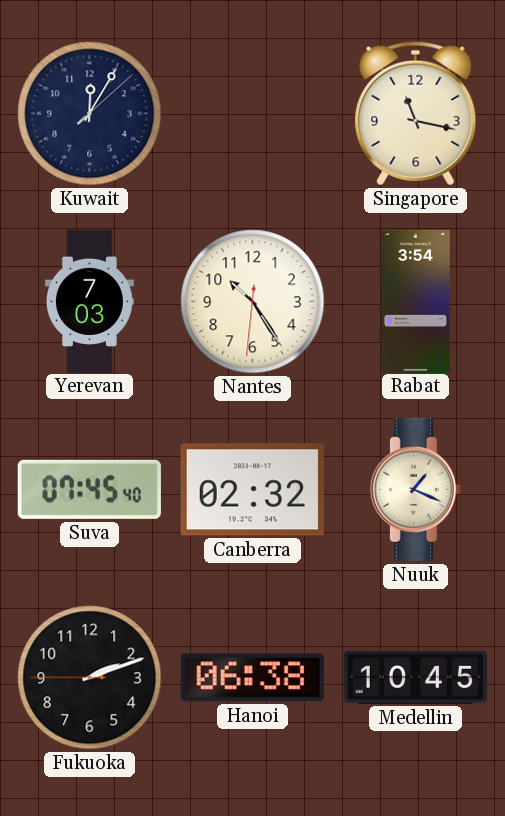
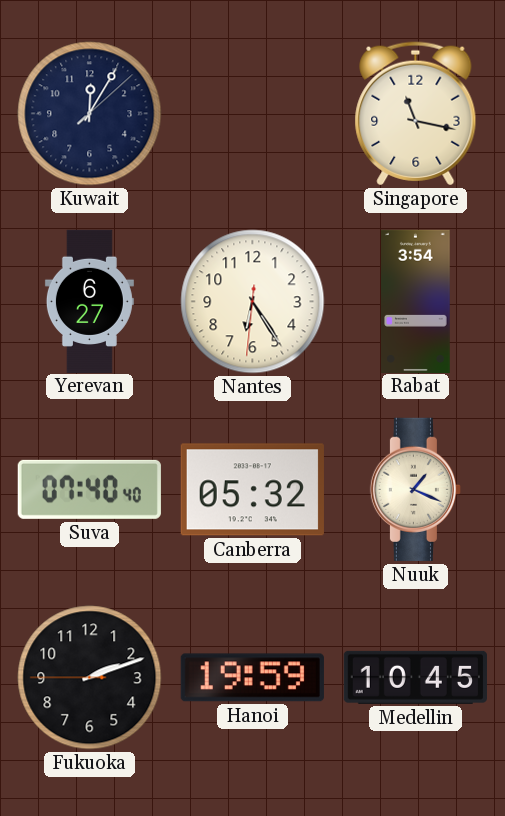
Yerevan: 7:03 -> 6:27
Nantes: 10:24 -> 6:24
Suva: 07:45 -> 07:40
Canberra: 02:32 -> 05:32
Hanoi: 06:38 -> 19:59
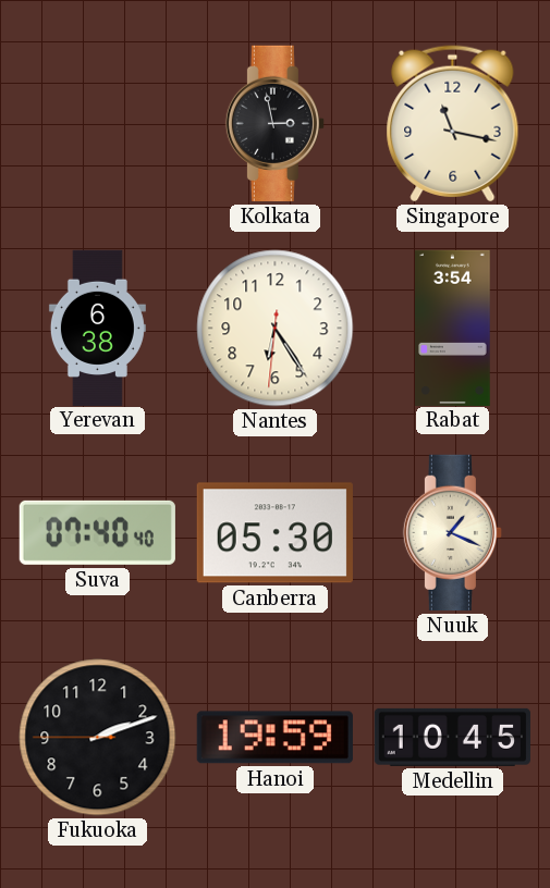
Kuwait: 12:05 -> none
Kolkata: none -> 2:58
Yerevan: 6:27 -> 6:38
Canberra: 05:32 -> 05:30
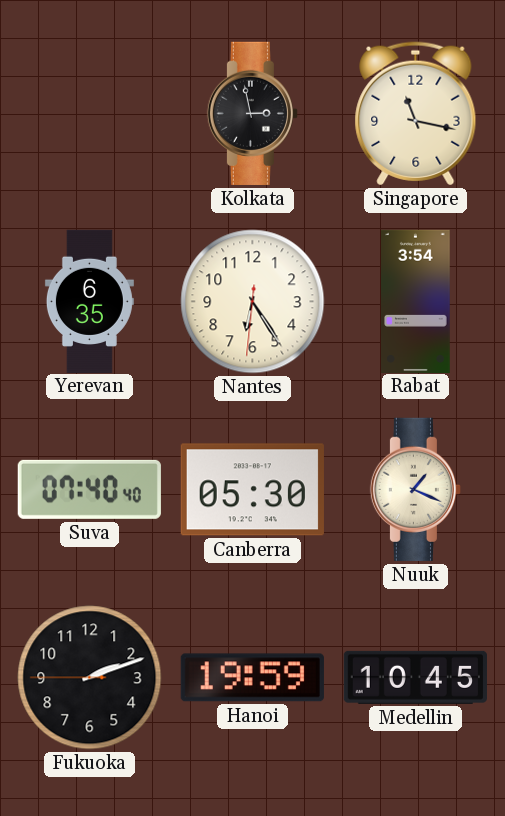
Yerevan: 6:38 -> 6:35
